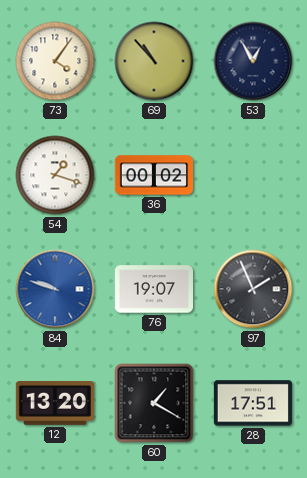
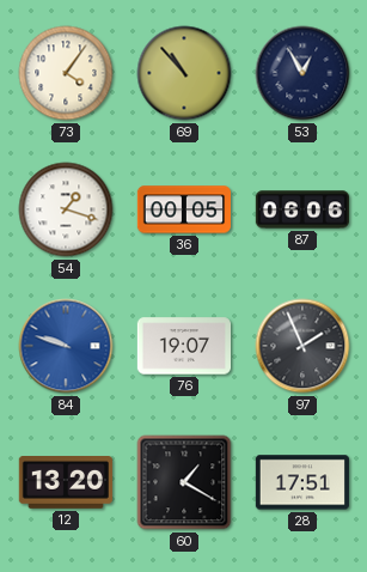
36: 00:02 -> 00:05
87: none -> 06:06
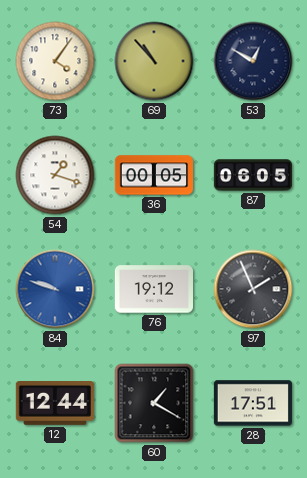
53: 12:55 -> 12:50
87: 06:06 -> 06:05
76: 19:07 -> 19:12
12: 13:20 -> 12:44
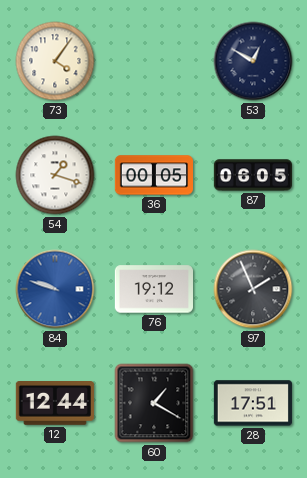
69: 10:53 -> none
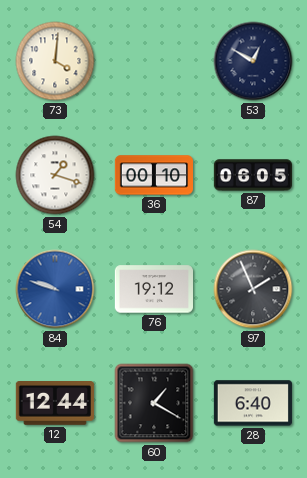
73: 4:06 -> 4:01
36: 00:05 -> 00:10
28: 17:51 -> 6:40
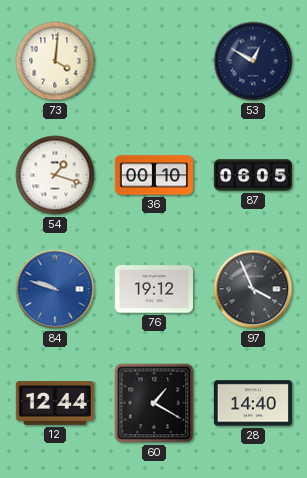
97: 1:56 -> 3:56
28: 6:40 -> 14:40
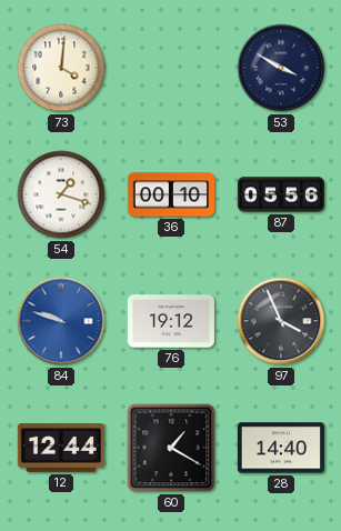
53: 12:50 -> 3:50
87: 06:05 -> 05:56
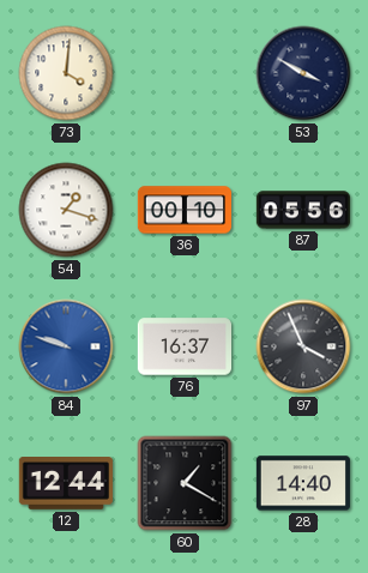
76: 19:12 -> 16:37
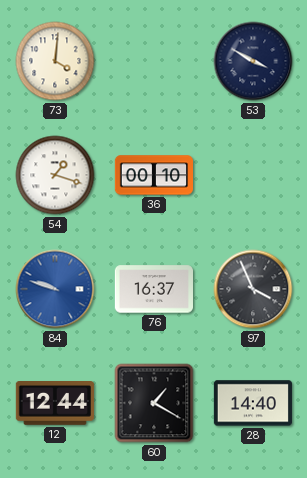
87: 05:56 -> none
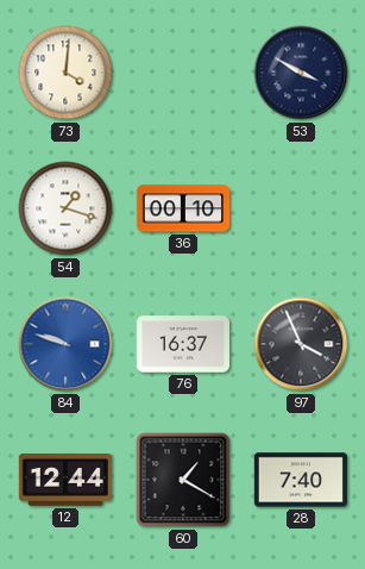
28: 14:40 -> 7:40
